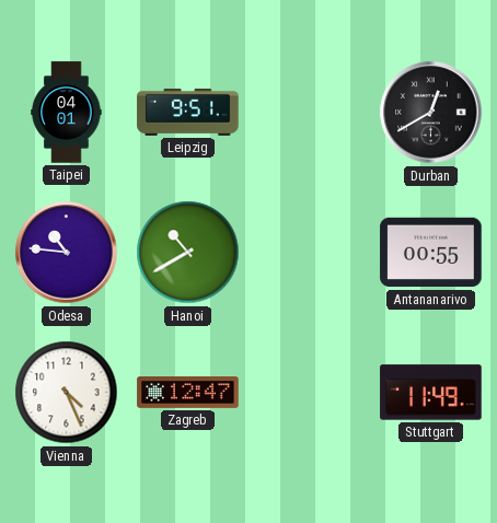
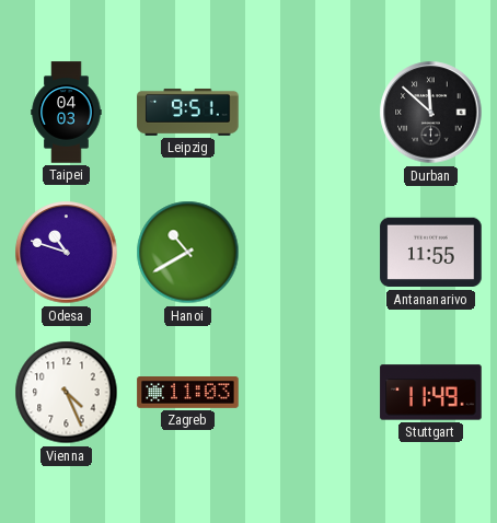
Taipei: 04:01 -> 04:03
Durban: 12:40 -> 11:52
Odesa: 10:46 -> 10:48
Antananarivo: 00:55 -> 11:55
Zagreb: 12:47 -> 11:03
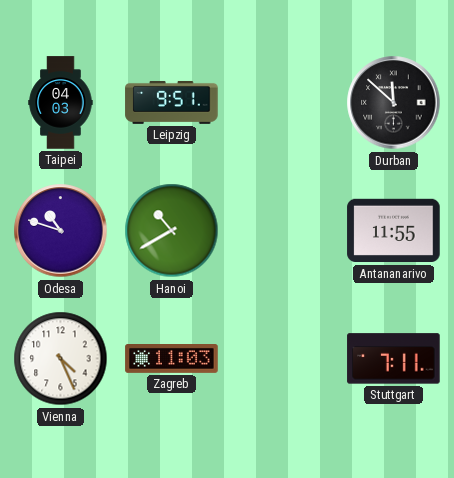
Stuttgart: 11:49 -> 7:11
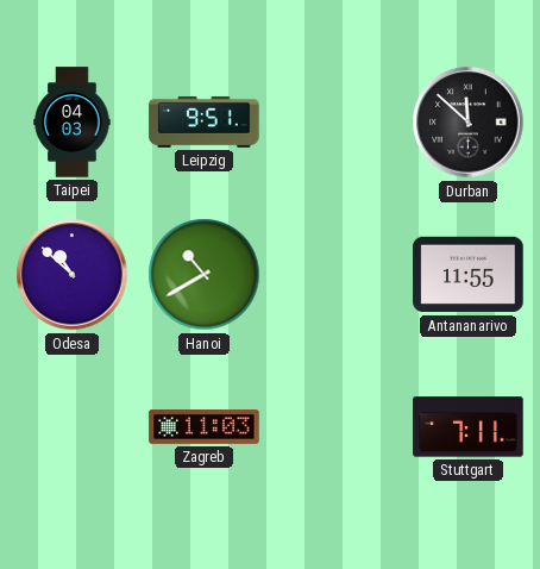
Odesa: 10:48 -> 10:52
Vienna: 4:26 -> none
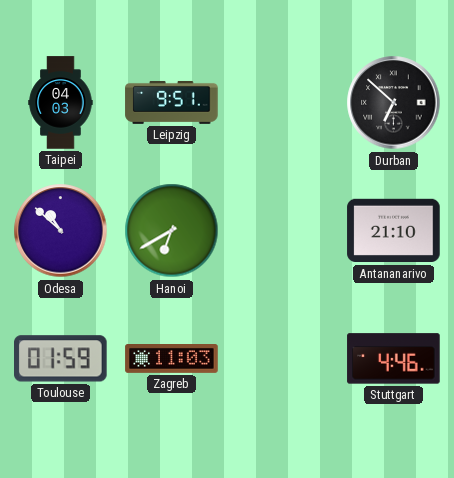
Durban: 11:52 -> 6:52
Hanoi: 10:40 -> 6:40
Antananarivo: 11:55 -> 21:10
Toulouse: none -> 01:59
Stuttgart: 7:11 -> 4:46
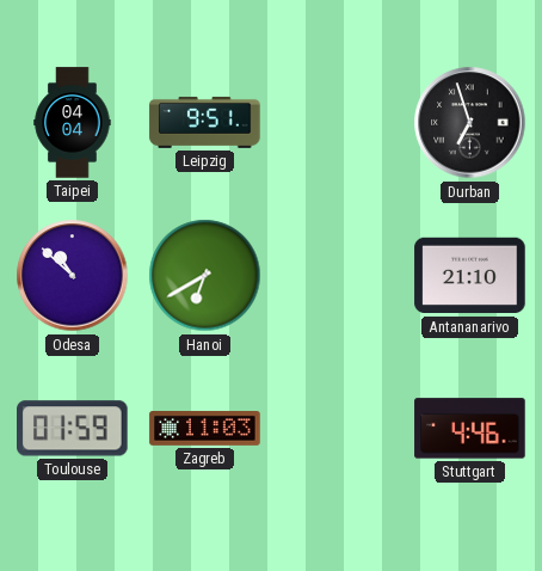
Taipei: 04:03 -> 04:04
Durban: 6:52 -> 6:57
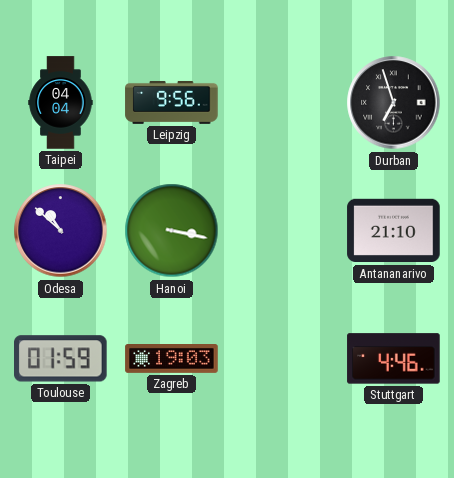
Leipzig: 9:51 -> 9:56
Hanoi: 6:40 -> 3:17
Zagreb: 11:03 -> 19:03
